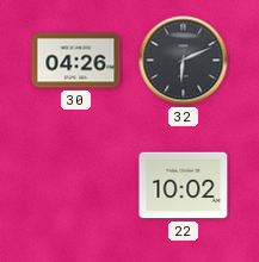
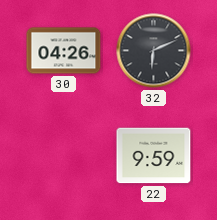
22: 10:02 -> 9:59
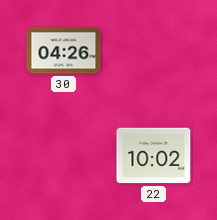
32: 6:11 -> none
22: 9:59 -> 10:02
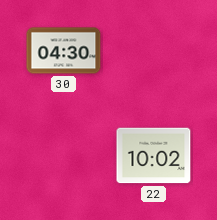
30: 04:26 -> 04:30
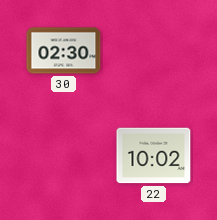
30: 04:30 -> 02:30
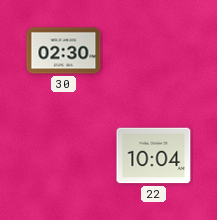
22: 10:02 -> 10:04
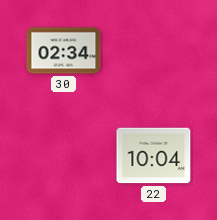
30: 02:30 -> 02:34
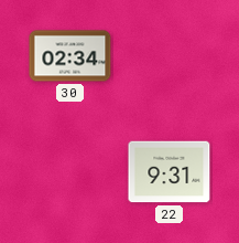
22: 10:04 -> 9:31
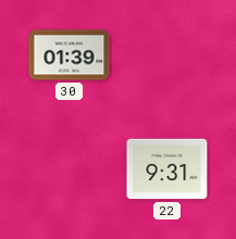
30: 02:34 -> 01:39
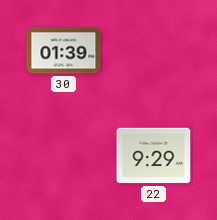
22: 9:31 -> 9:29
